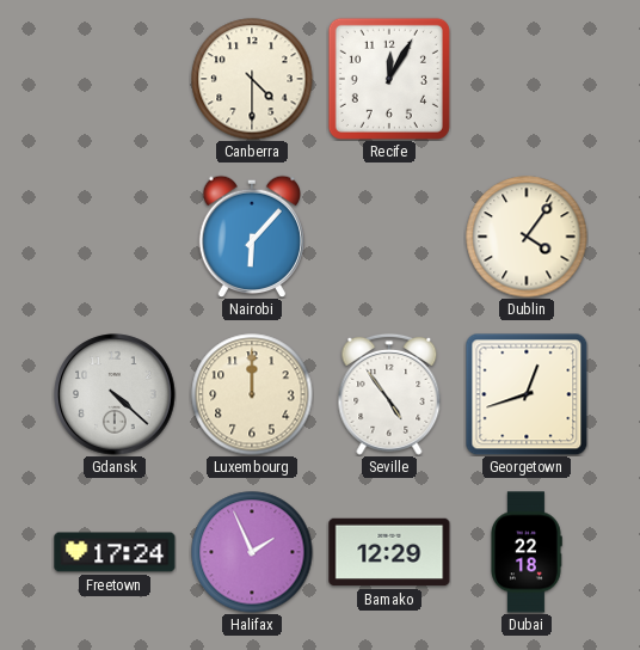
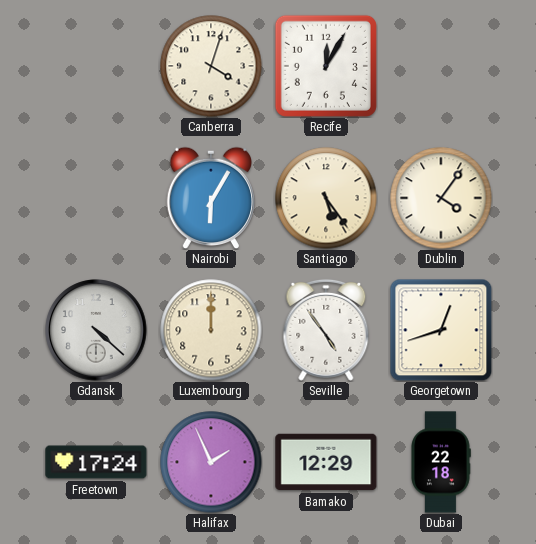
Canberra: 4:30 -> 4:03
Nairobi: 6:07 -> 6:05
Santiago: none -> 5:24
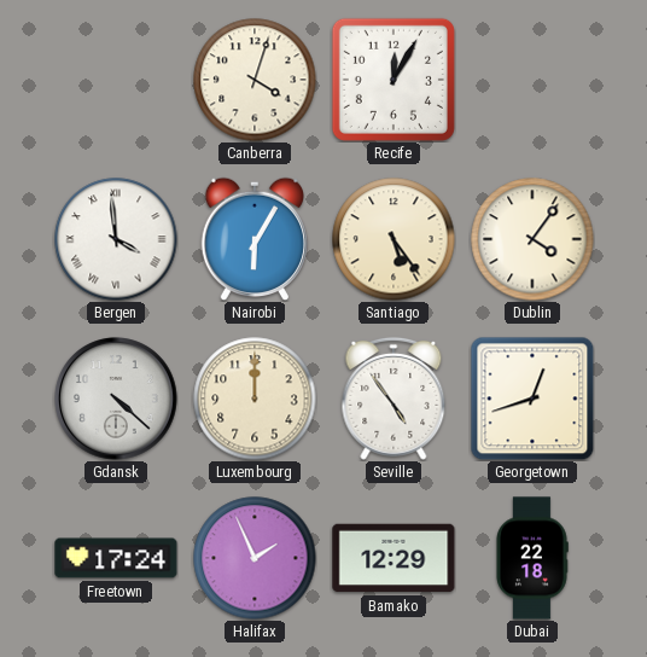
Bergen: none -> 3:59
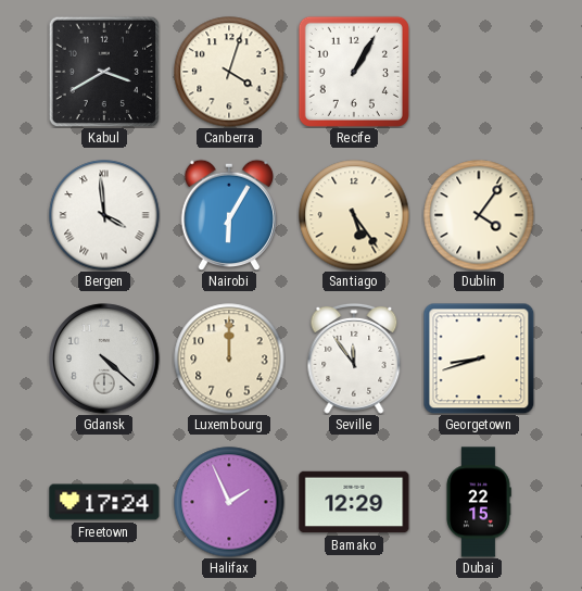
Kabul: none -> 3:40
Recife: 12:05 -> 1:05
Seville: 4:54 -> 11:54
Georgetown: 12:42 -> 8:42
Dubai: 22:18 -> 22:15
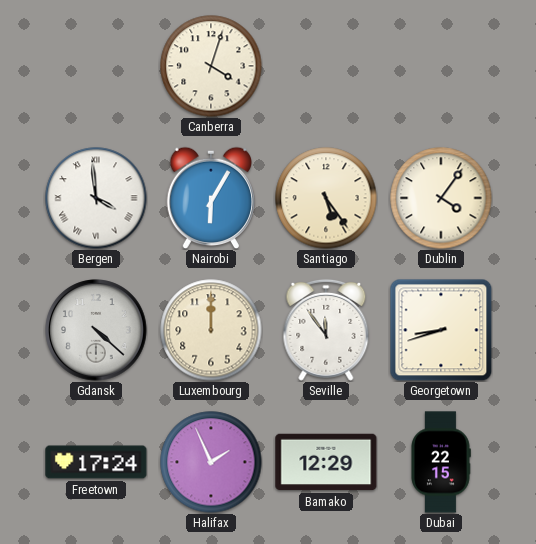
Kabul: 3:40 -> none
Recife: 1:05 -> none
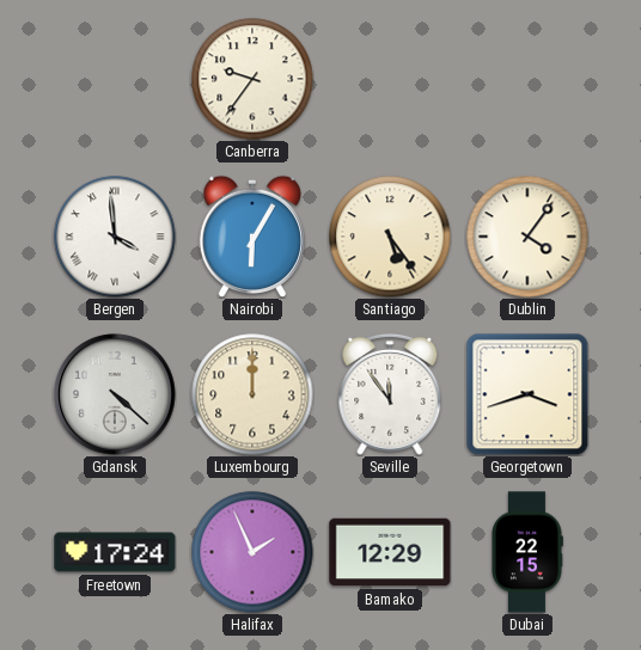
Canberra: 4:03 -> 9:36
Georgetown: 8:42 -> 3:42
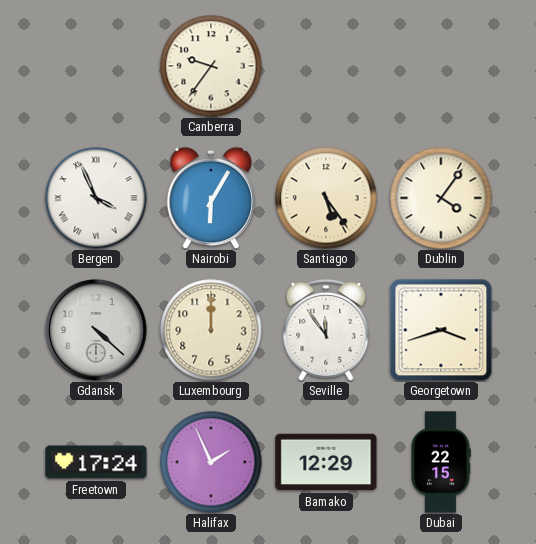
Bergen: 3:59 -> 3:56
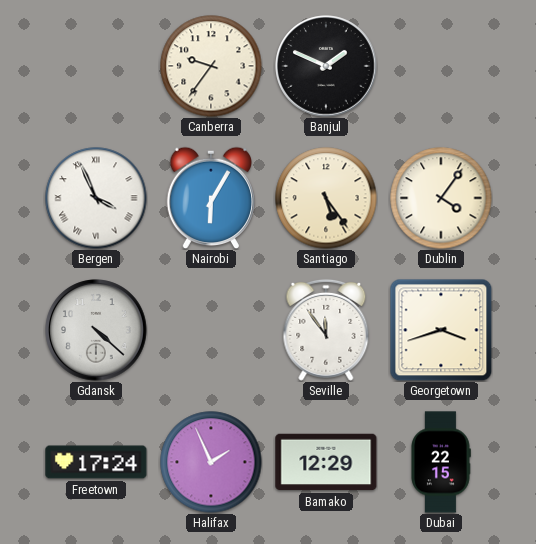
Banjul: none -> 1:49
Luxembourg: 12:00 -> none
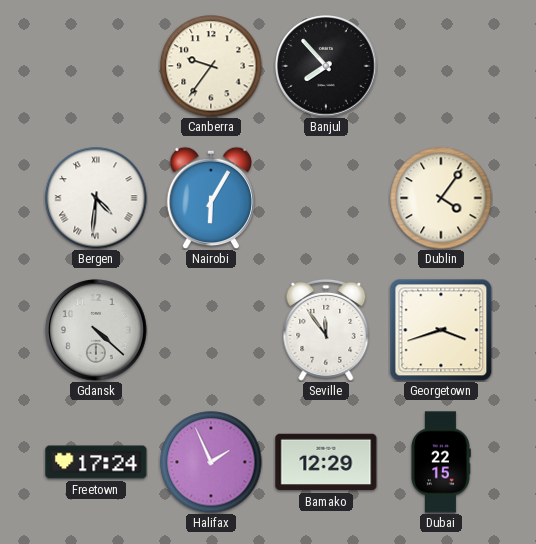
Banjul: 1:49 -> 7:53
Bergen: 3:56 -> 4:31
Santiago: 5:24 -> none
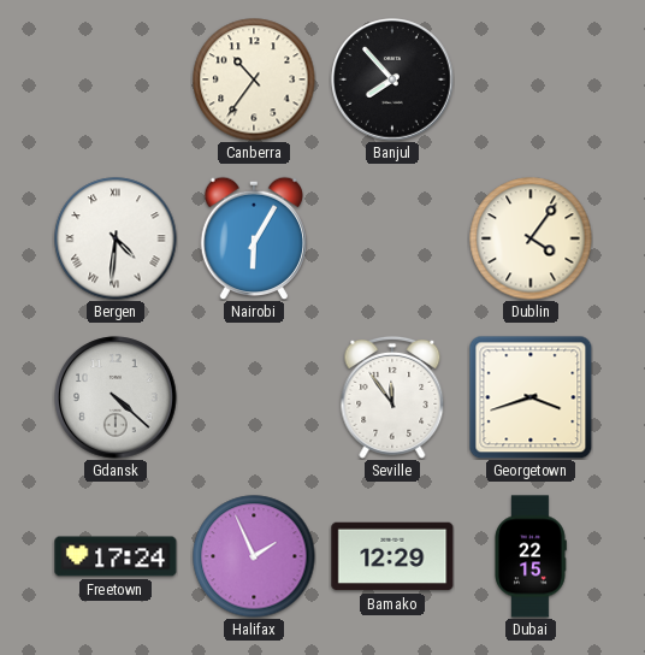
Canberra: 9:36 -> 10:36
